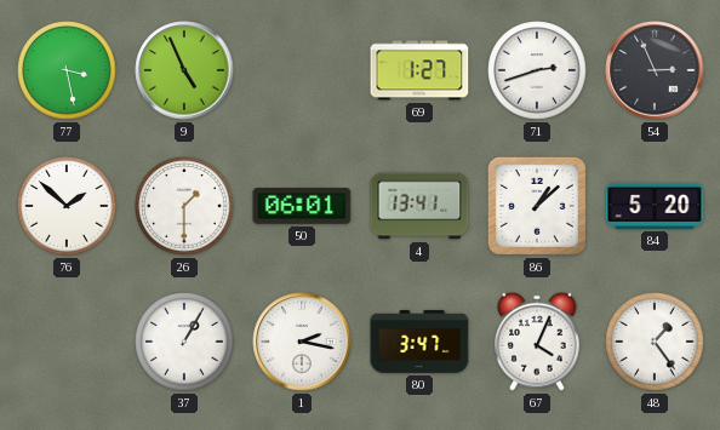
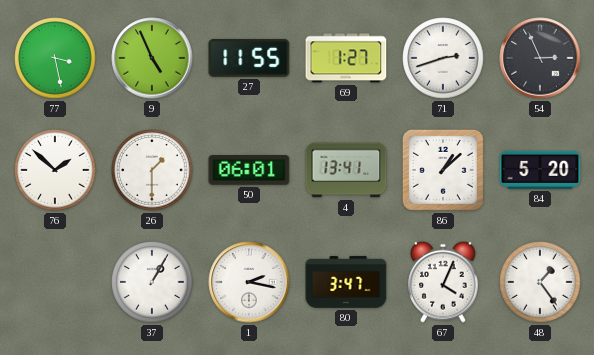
27: none -> 11:55
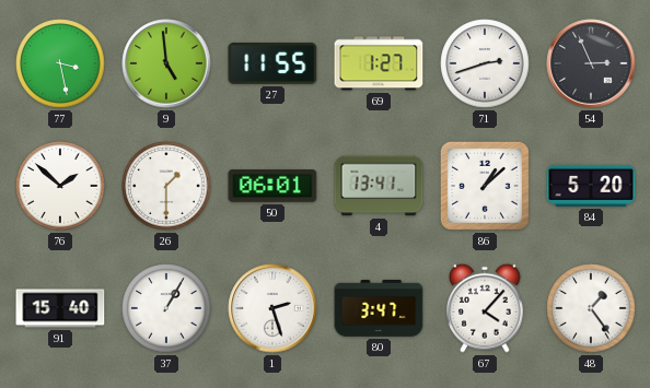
9: 4:56 -> 4:59
91: none -> 15:40
1: 2:17 -> 2:27
67: 4:04 -> 4:07
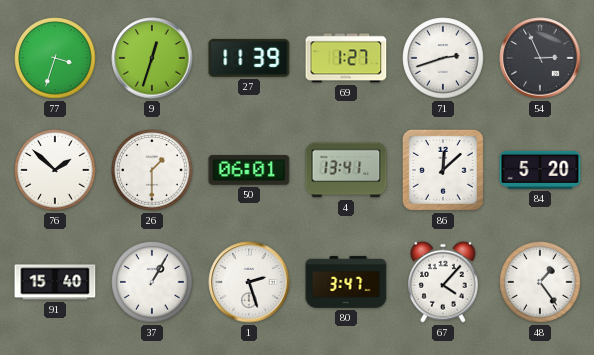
77: 3:28 -> 3:33
9: 4:59 -> 12:33
27: 11:55 -> 11:39
86: 1:08 -> 12:08
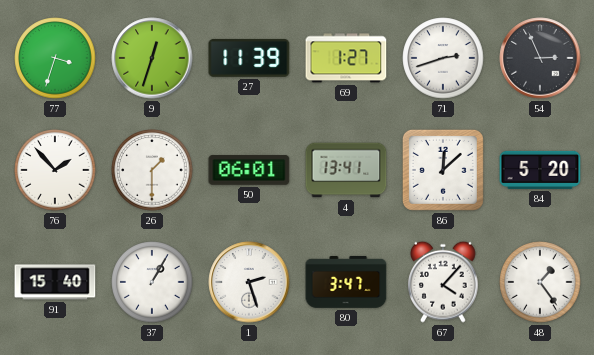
76: 1:52 -> 1:53
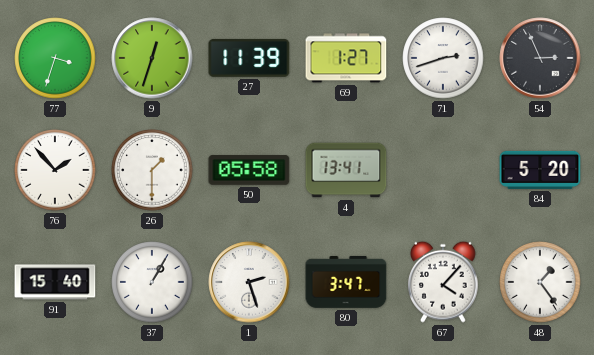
50: 06:01 -> 05:58
86: 12:08 -> none
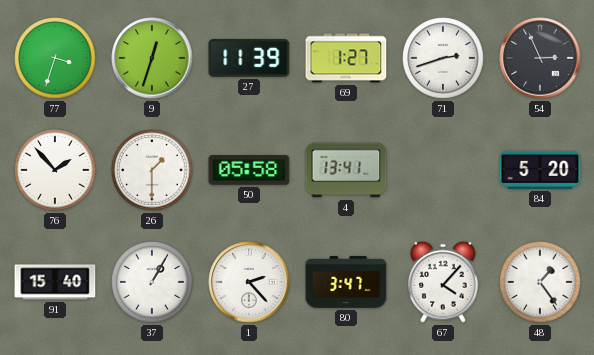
1: 2:27 -> 2:23
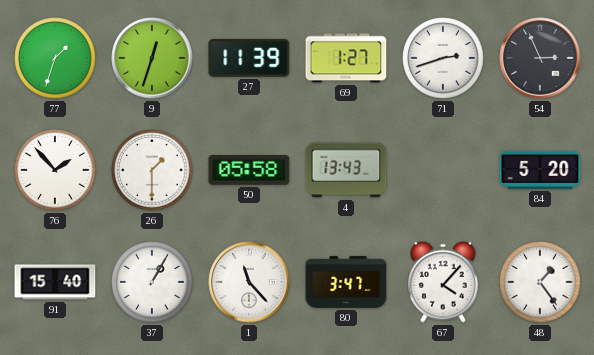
77: 3:33 -> 1:33
4: 13:41 -> 13:43
1: 2:23 -> 11:23
